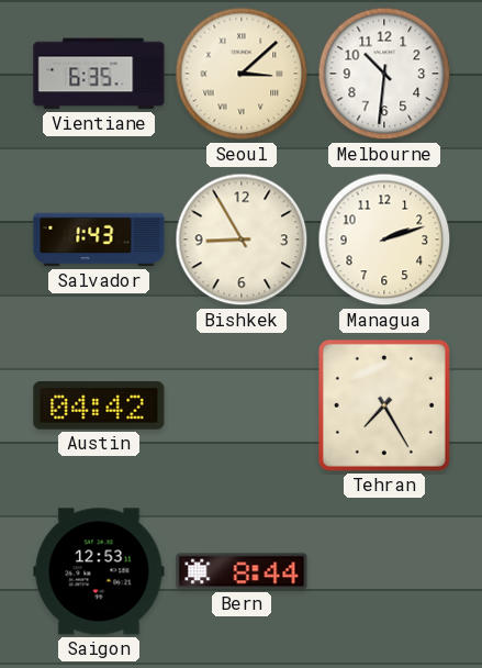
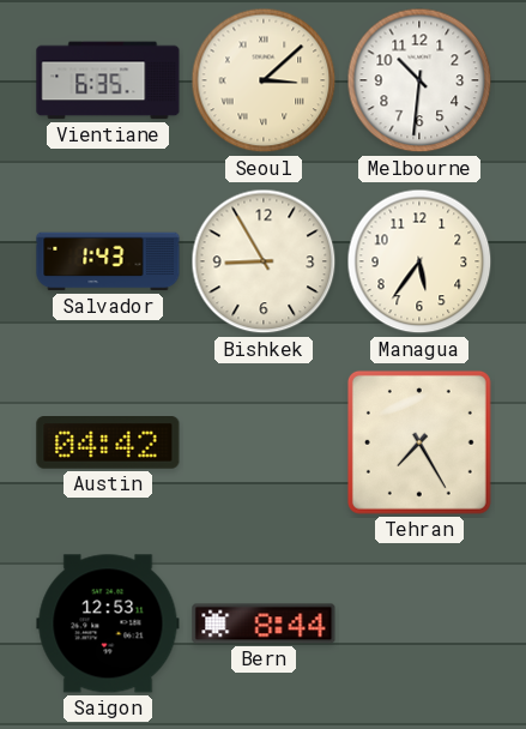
Managua: 2:12 -> 5:36
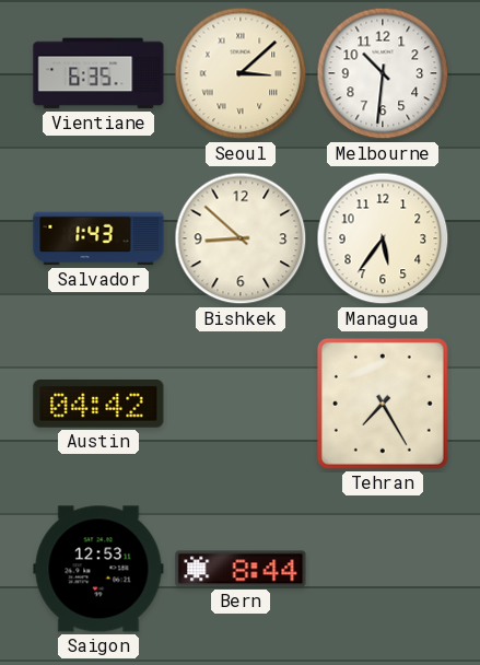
Bishkek: 8:55 -> 8:52
